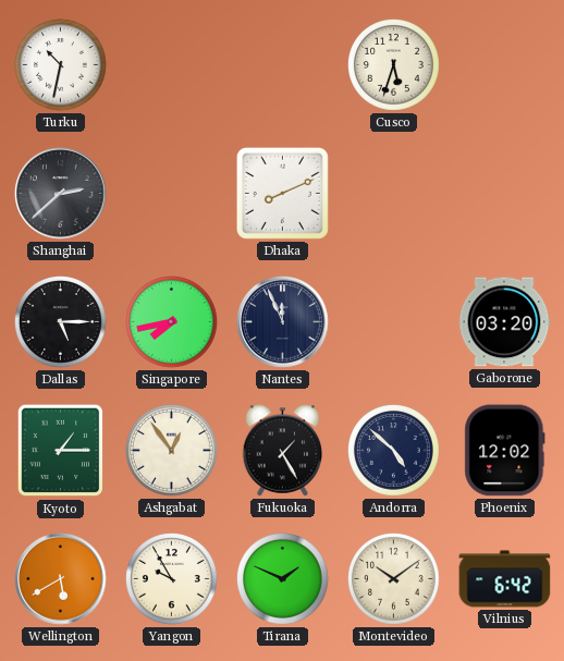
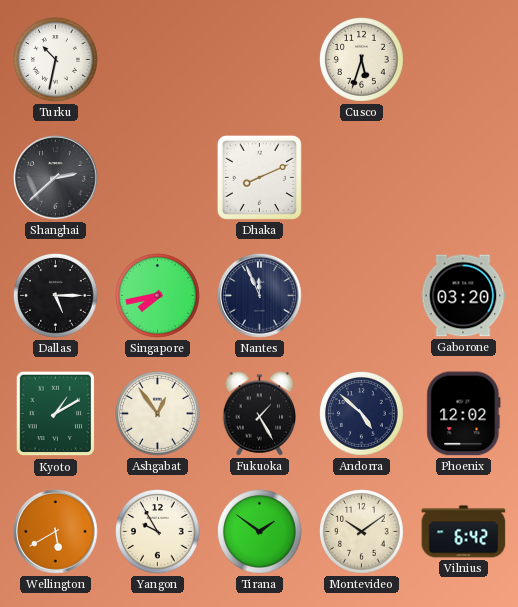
Kyoto: 1:15 -> 1:10
Tirana: 1:49 -> 1:51
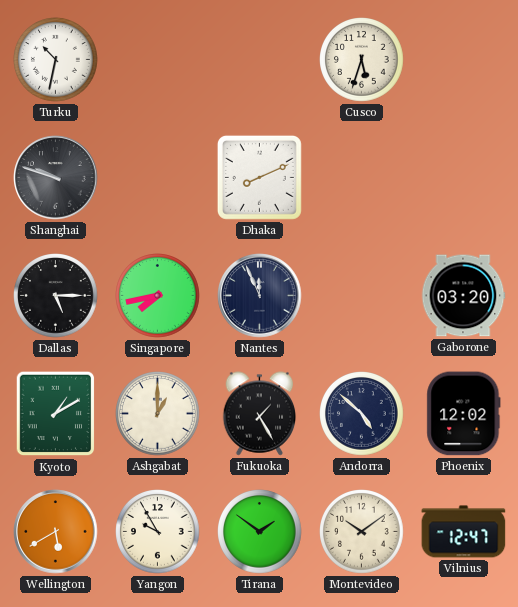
Shanghai: 2:38 -> 9:48
Ashgabat: 12:54 -> 1:00
Vilnius: 6:42 -> 12:47
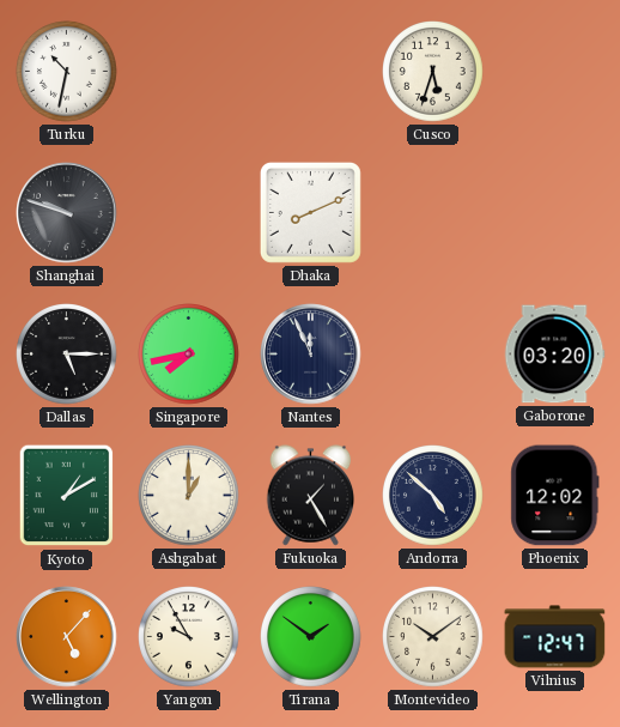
Wellington: 5:40 -> 5:07
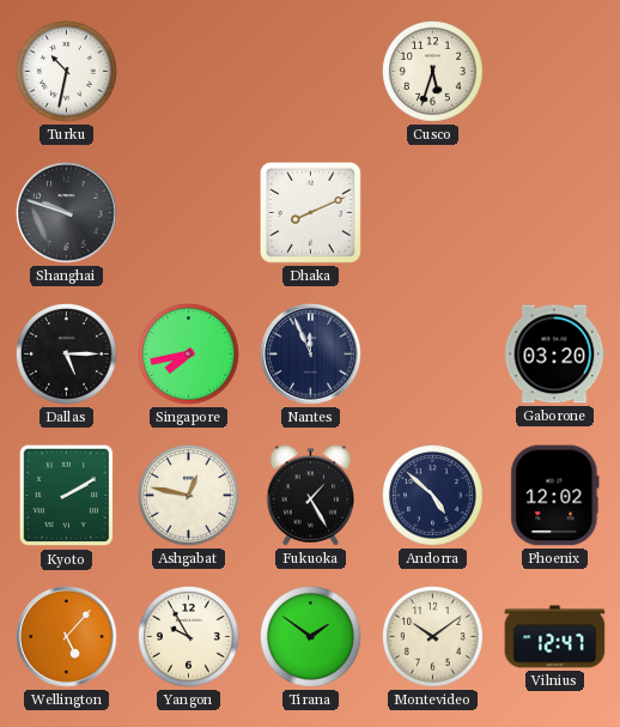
Kyoto: 1:10 -> 2:10
Ashgabat: 1:00 -> 12:47
